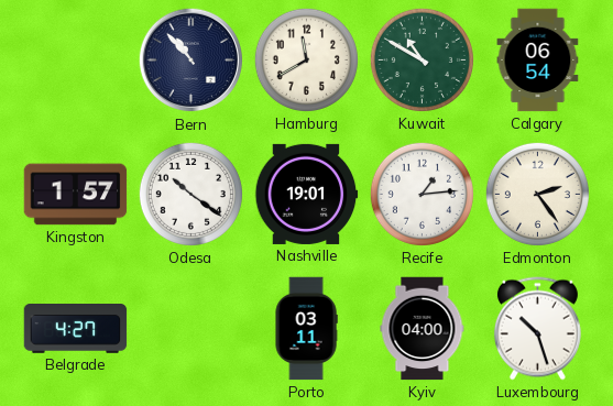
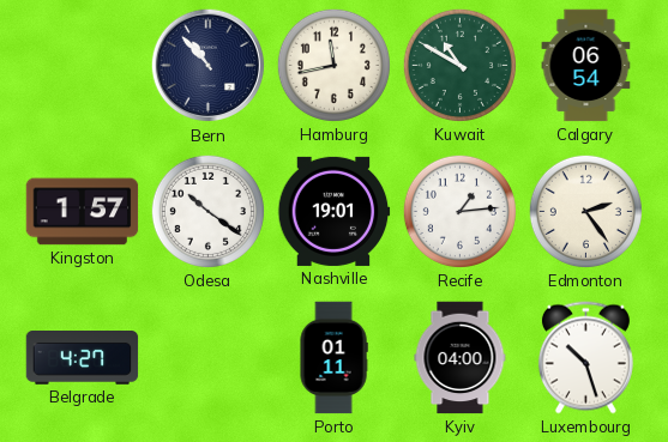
Hamburg: 11:40 -> 11:43
Porto: 03:11 -> 01:11
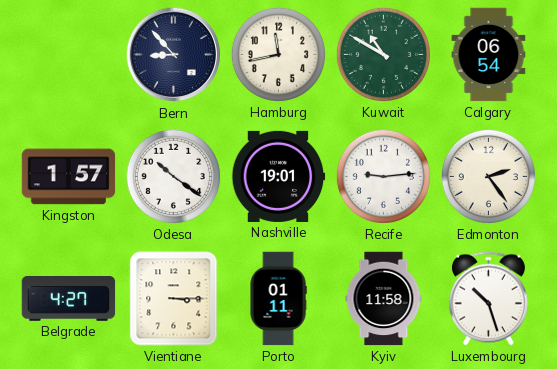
Bern: 10:53 -> 8:53
Recife: 1:14 -> 9:14
Vientiane: none -> 3:15
Kyiv: 04:00 -> 11:58
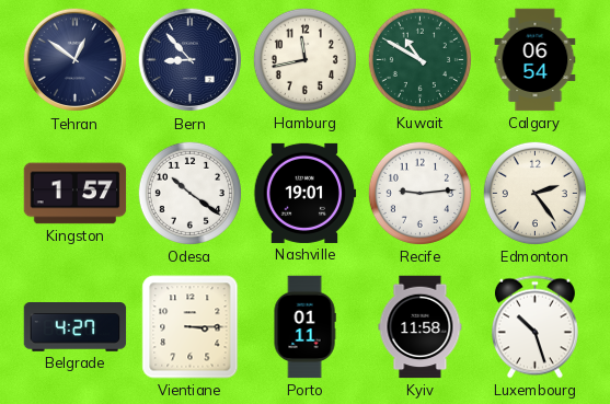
Tehran: none -> 12:51
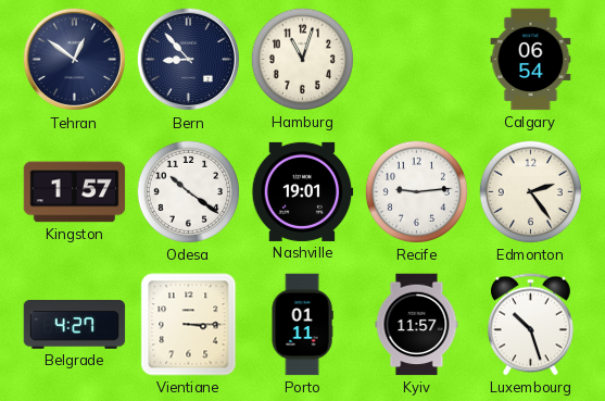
Hamburg: 11:43 -> 11:03
Kuwait: 10:50 -> none
Kyiv: 11:58 -> 11:57
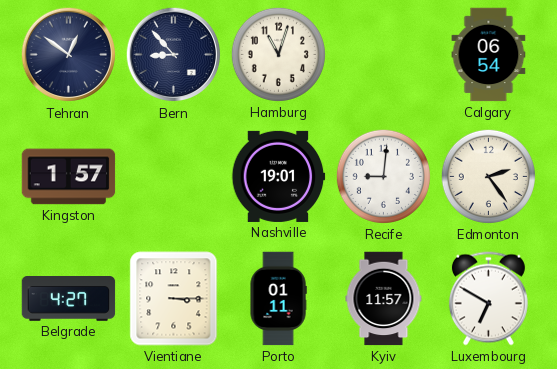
Odesa: 10:21 -> none
Recife: 9:14 -> 9:01
Luxembourg: 10:27 -> 6:50
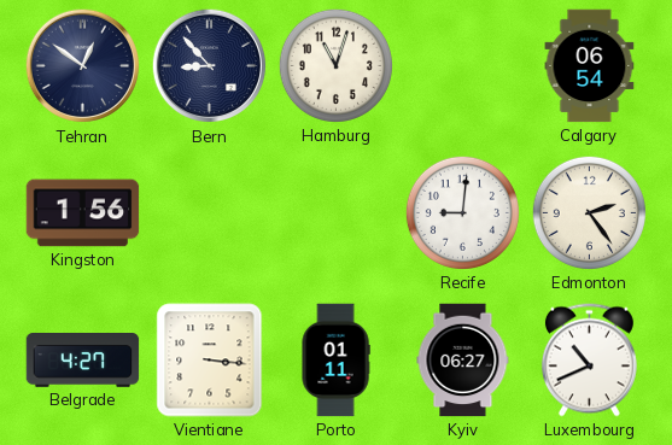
Kingston: 1:57 -> 1:56
Nashville: 19:01 -> none
Vientiane: 3:15 -> 3:16
Kyiv: 11:57 -> 06:27
Luxembourg: 6:50 -> 10:41
